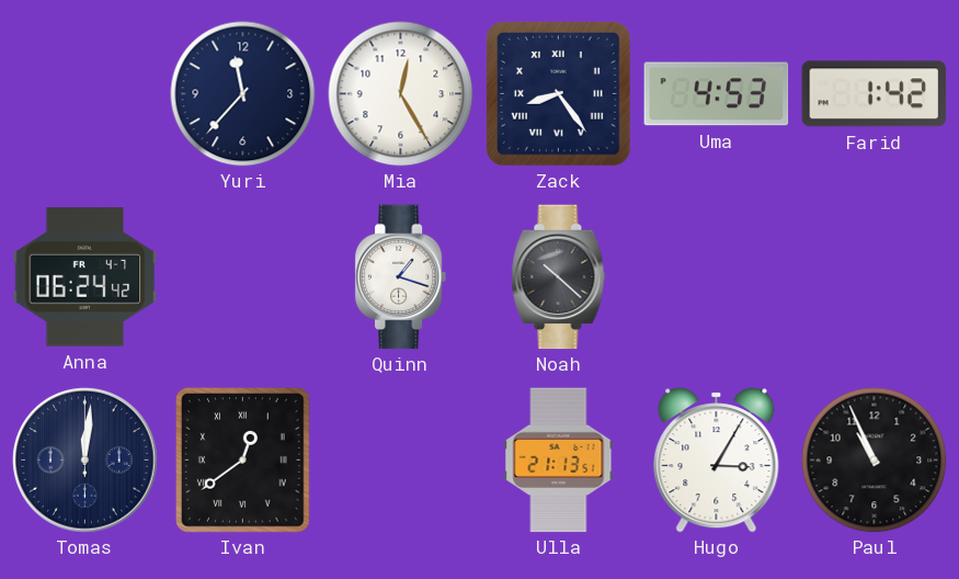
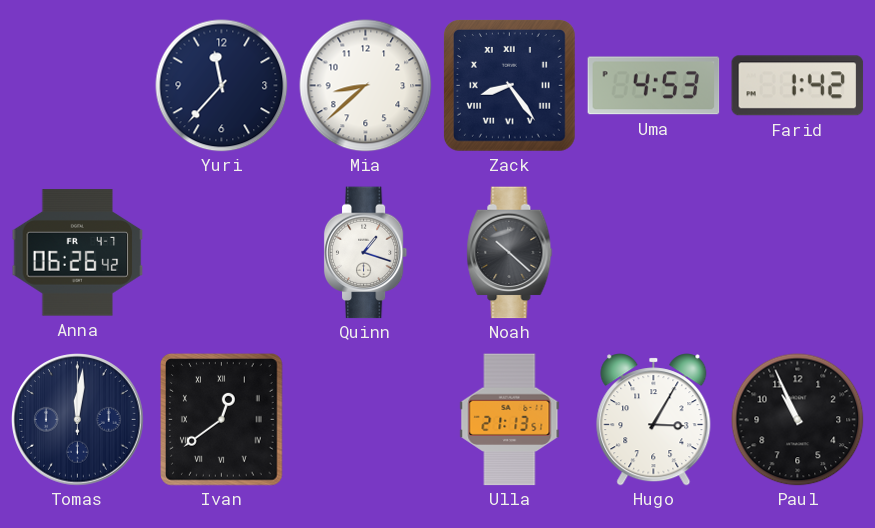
Mia: 12:25 -> 8:38
Anna: 06:24 -> 06:26
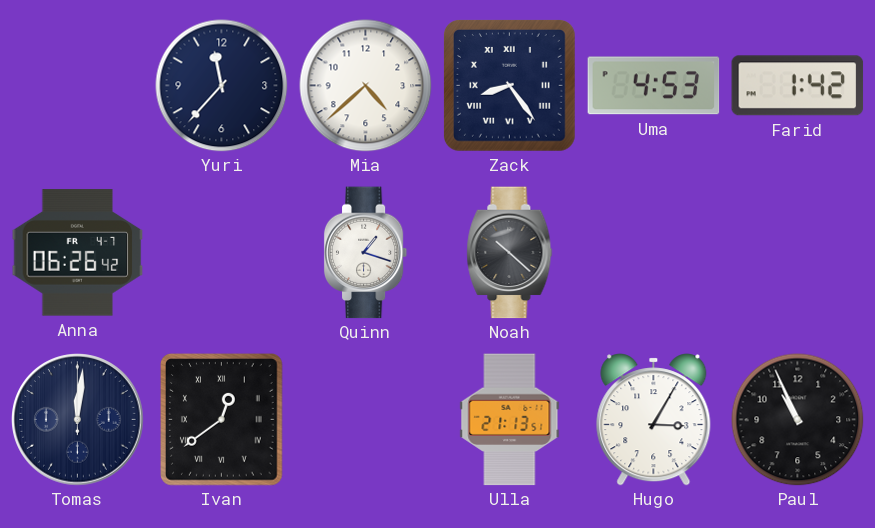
Mia: 8:38 -> 4:38
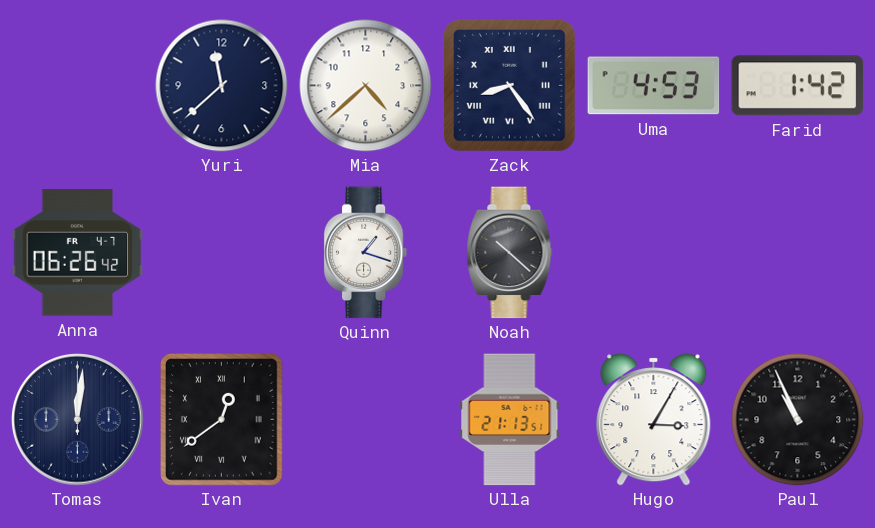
Yuri: 11:37 -> 11:38
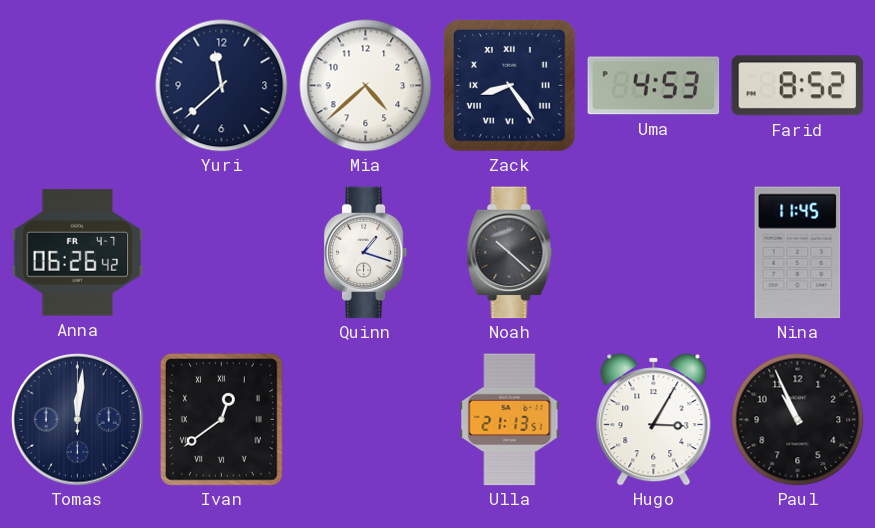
Farid: 1:42 -> 8:52
Nina: none -> 11:45
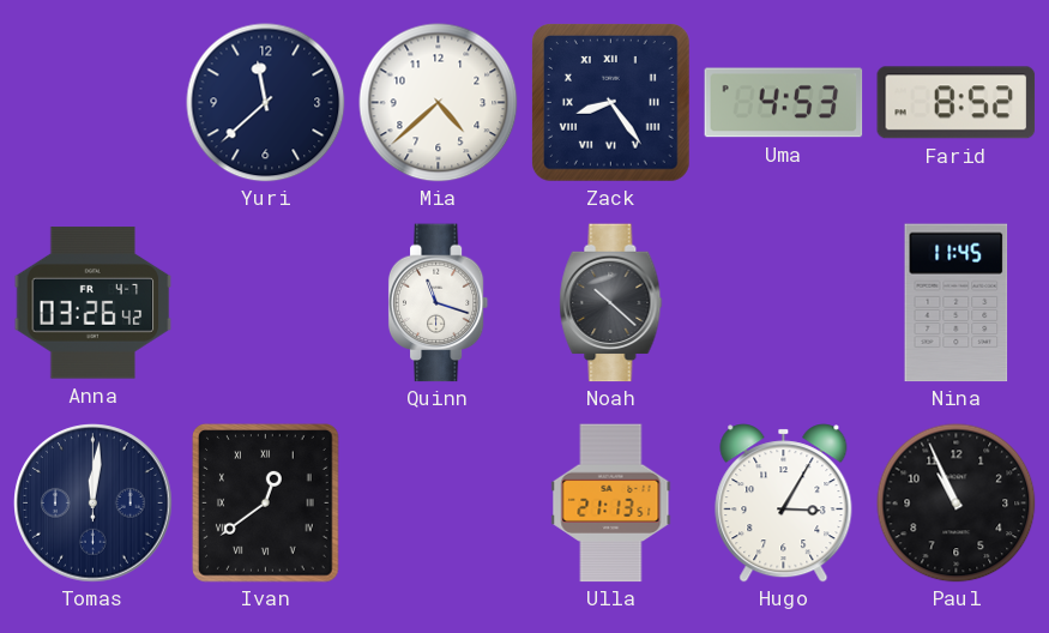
Anna: 06:26 -> 03:26
Quinn: 1:18 -> 11:18
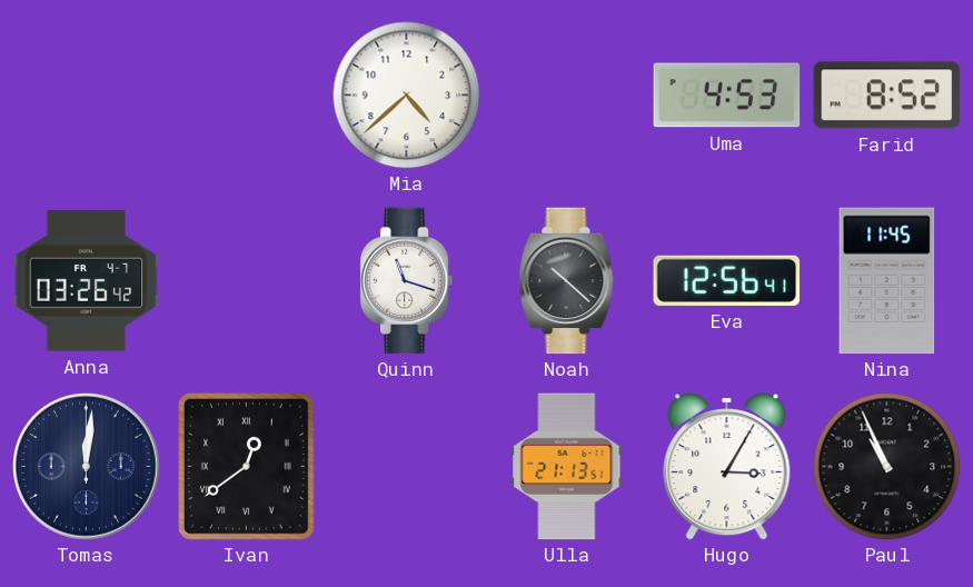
Yuri: 11:38 -> none
Zack: 8:24 -> none
Eva: none -> 12:56
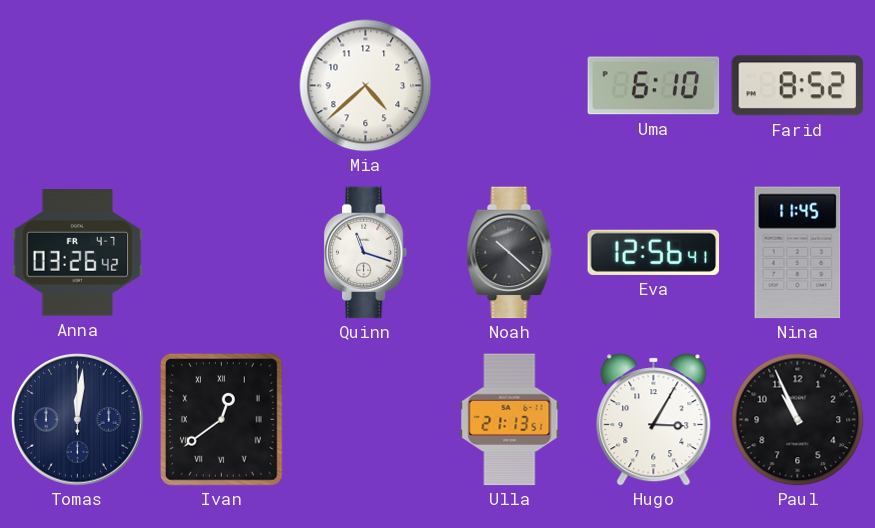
Uma: 4:53 -> 6:10
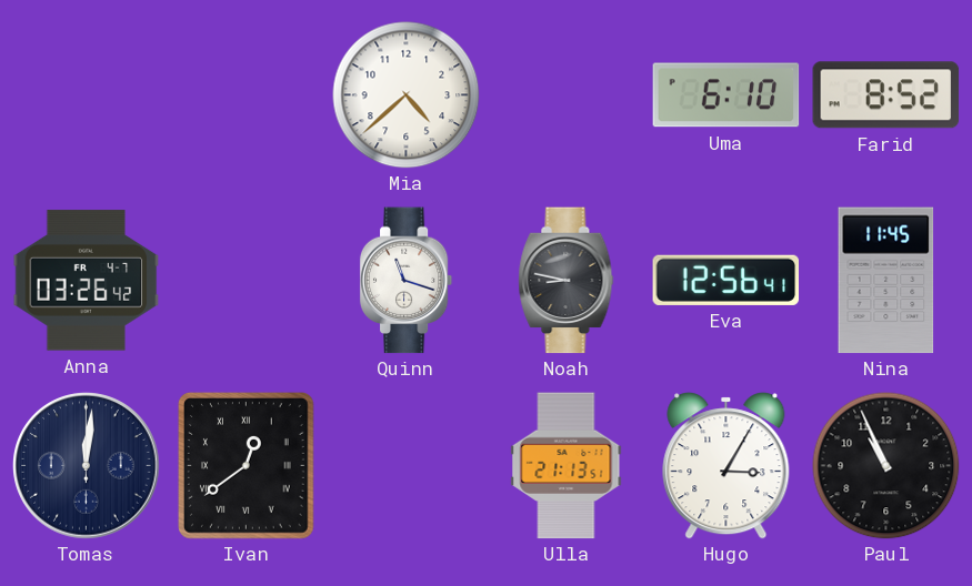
Noah: 10:22 -> 8:47
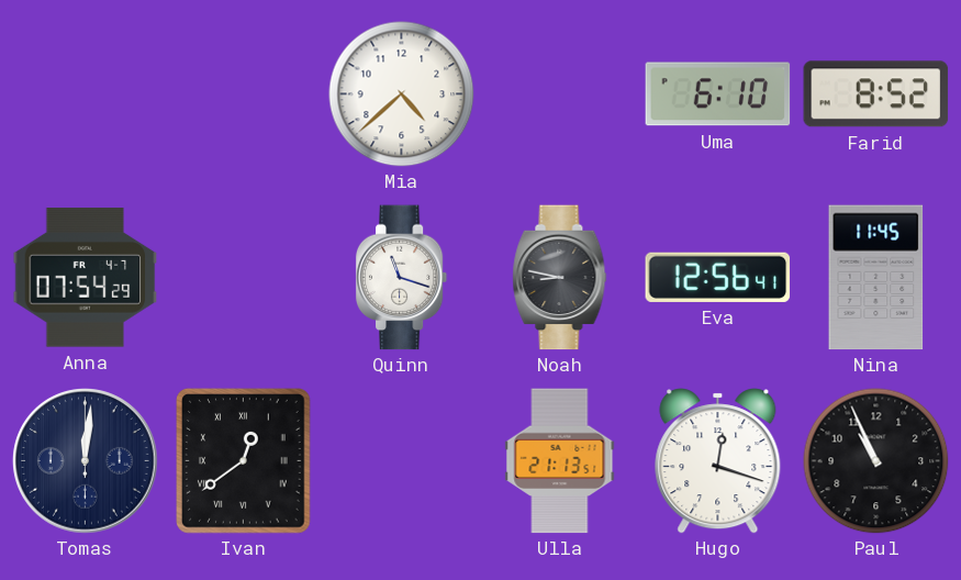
Anna: 03:26 -> 07:54
Hugo: 3:05 -> 12:18
